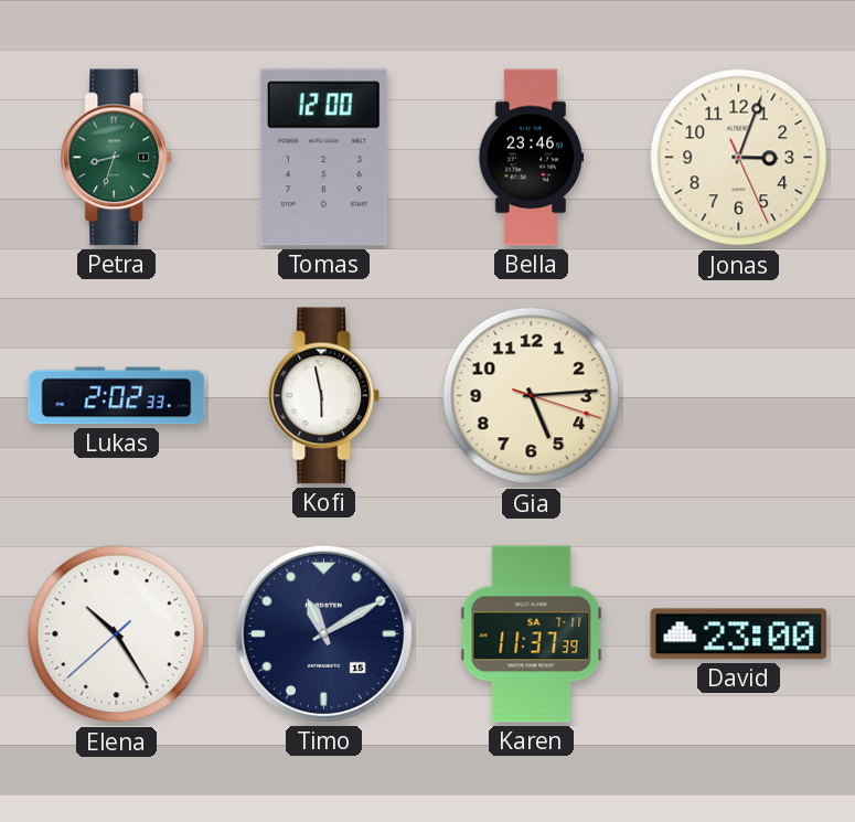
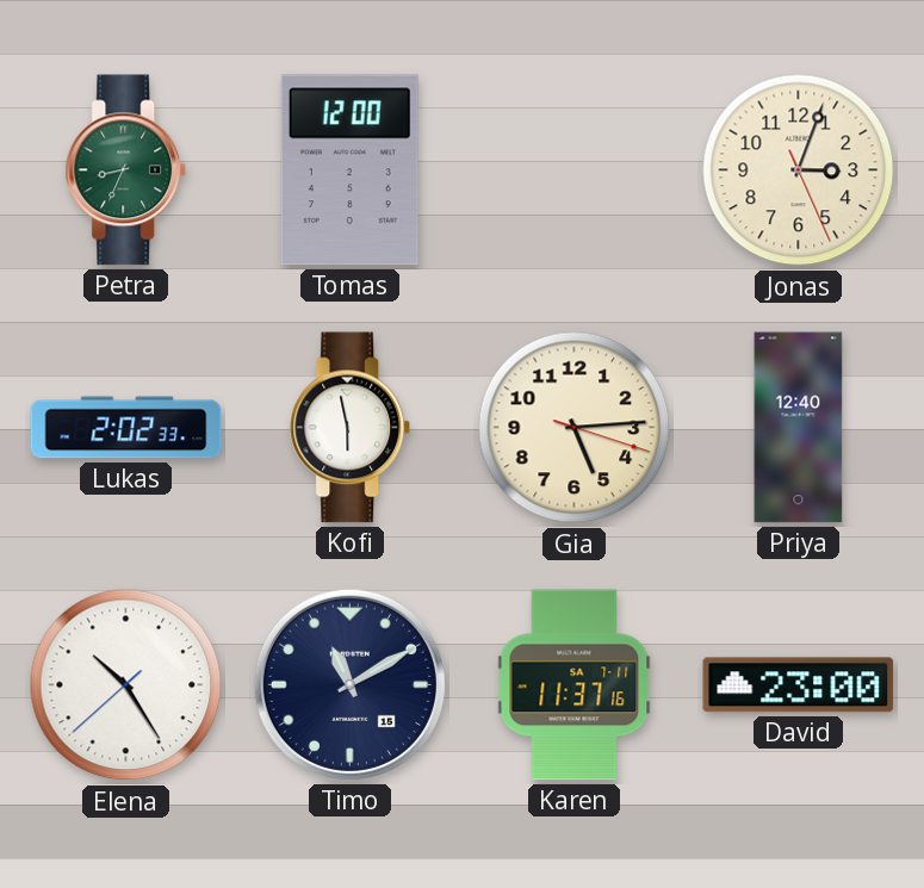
Petra: 8:33 -> 8:34
Bella: 23:46 -> none
Priya: none -> 12:40
Karen: 11:37:39 -> 11:37:16
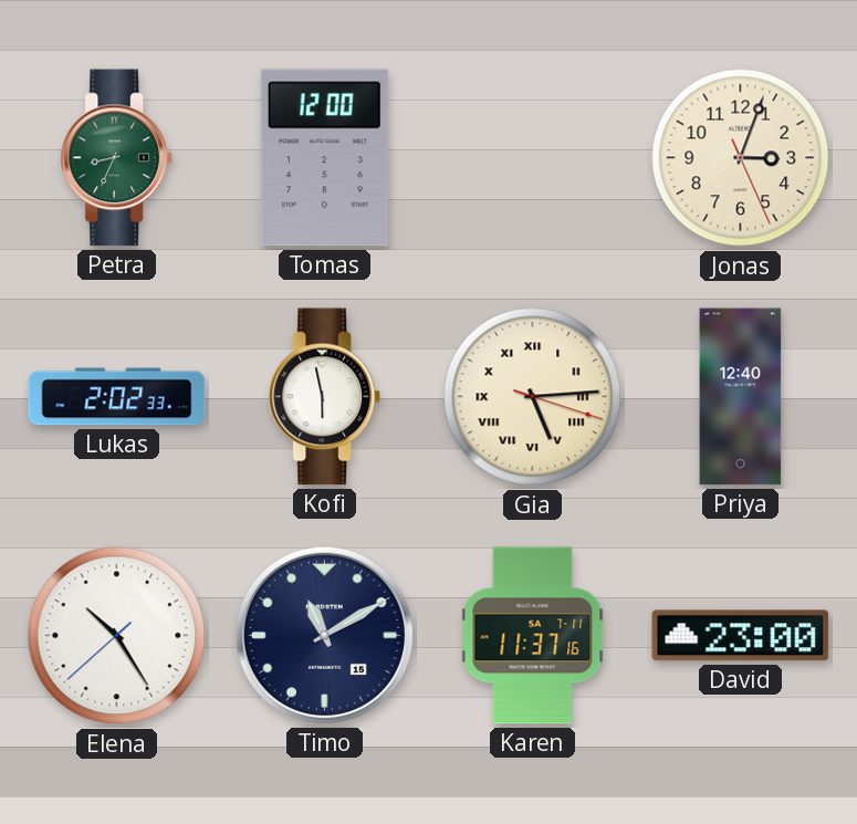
Gia numerals: Arabic -> Roman
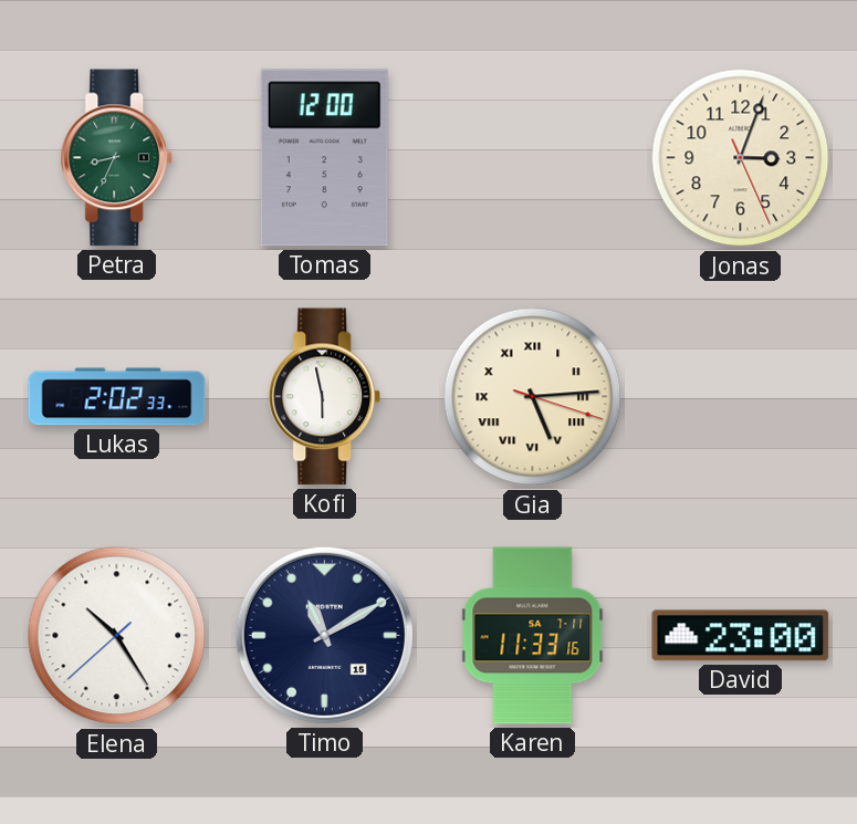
Priya: 12:40 -> none
Karen: 11:37 -> 11:33
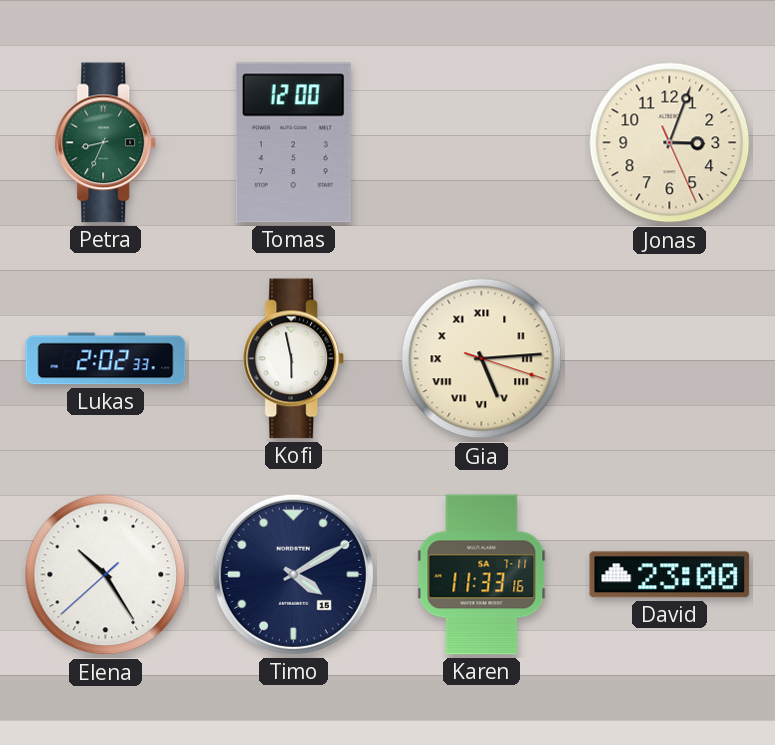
Timo: 11:10 -> 4:10
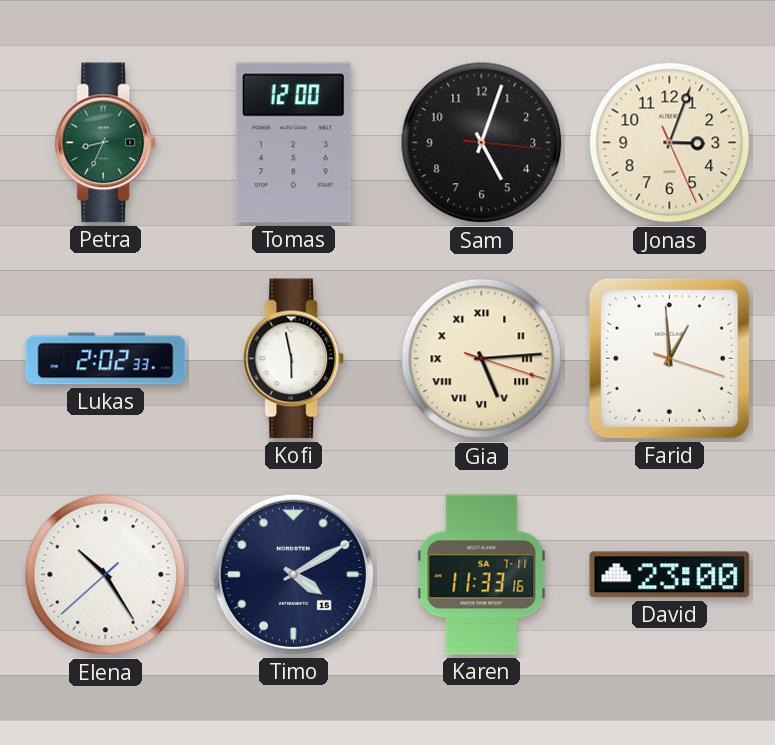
Sam: none -> 5:03
Farid: none -> 12:59
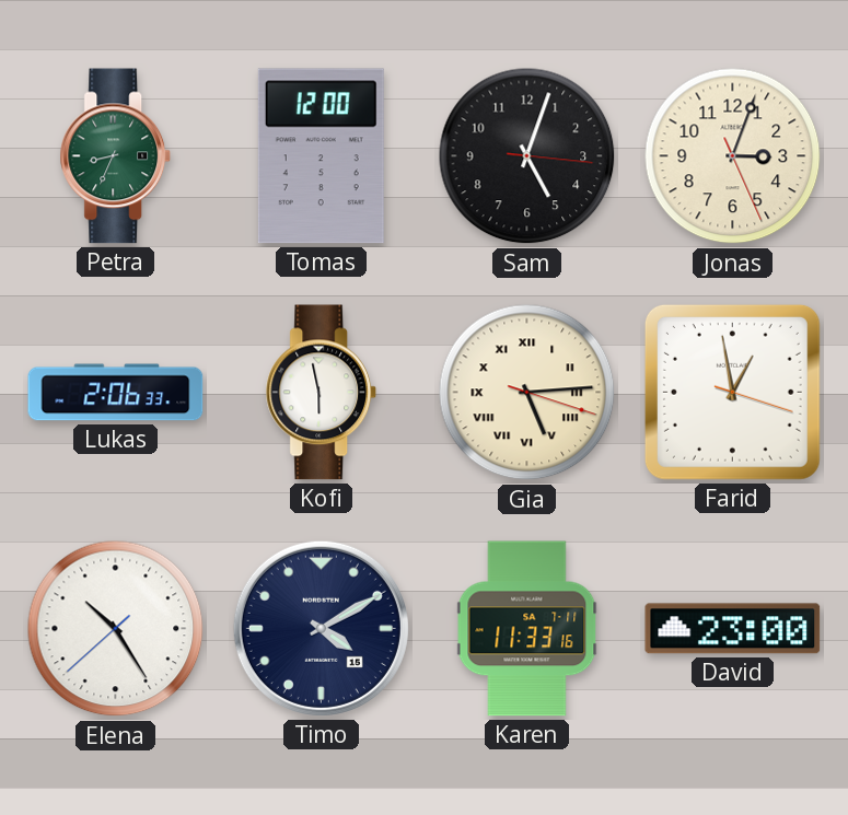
Lukas: 2:02 -> 2:06
Farid: 12:59 -> 12:58
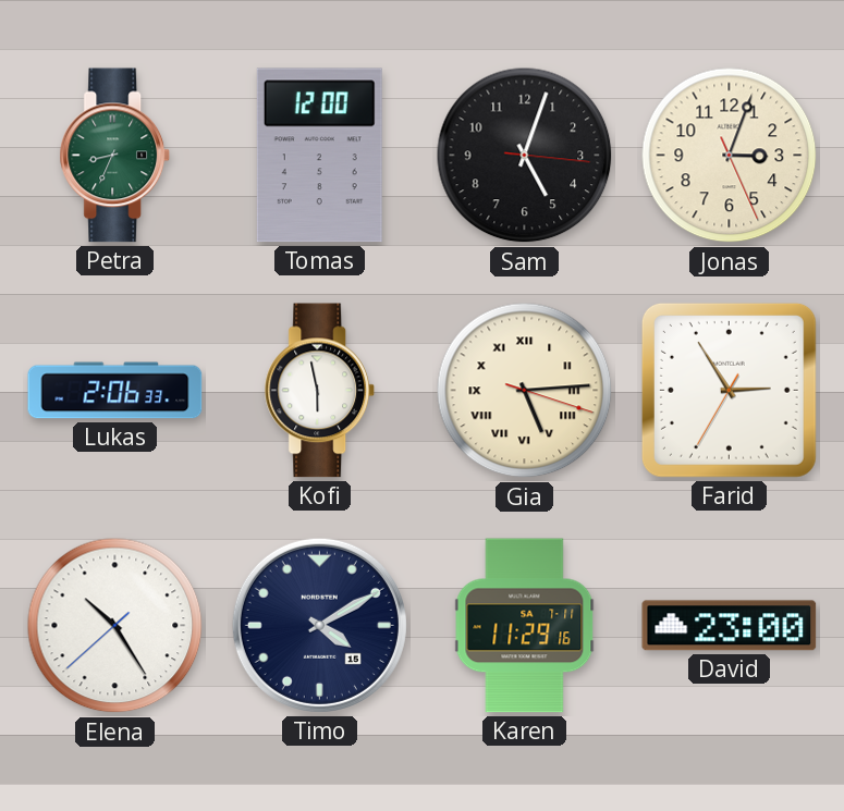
Farid: 12:58 -> 2:54
Karen: 11:33 -> 11:29
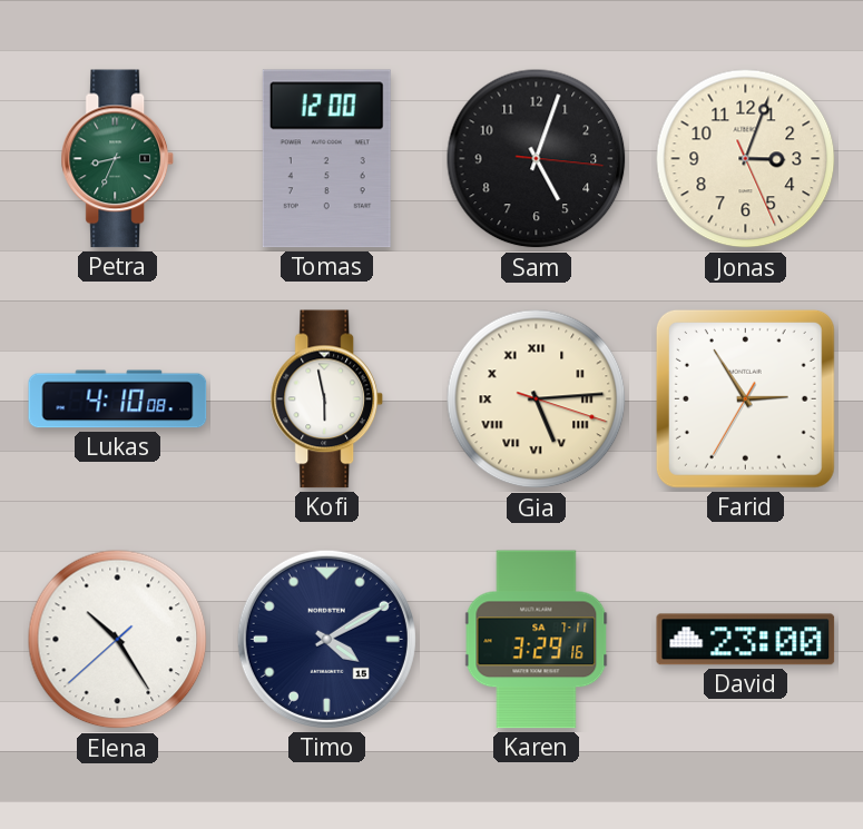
Lukas: 2:06 -> 4:10
Karen: 11:29 -> 3:29
